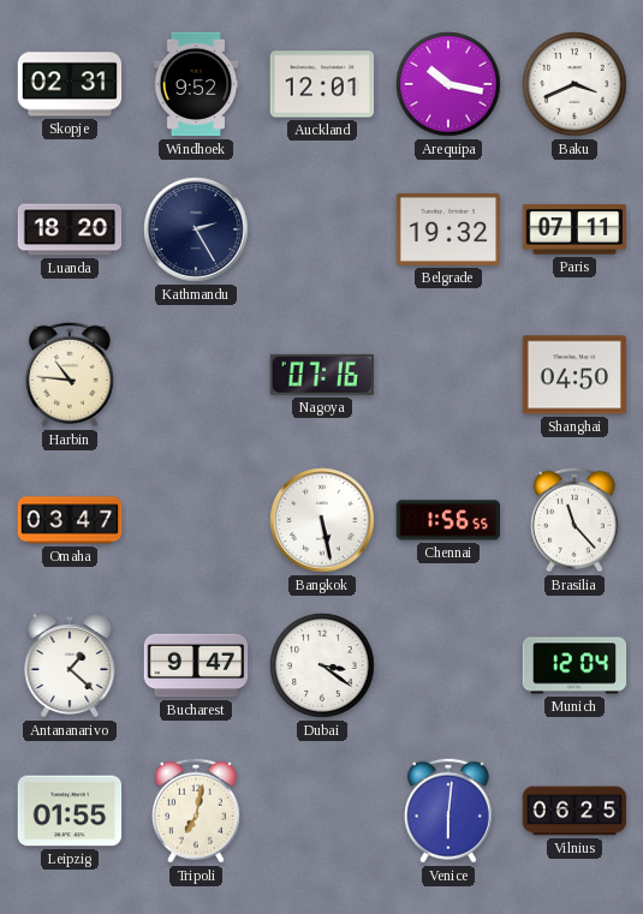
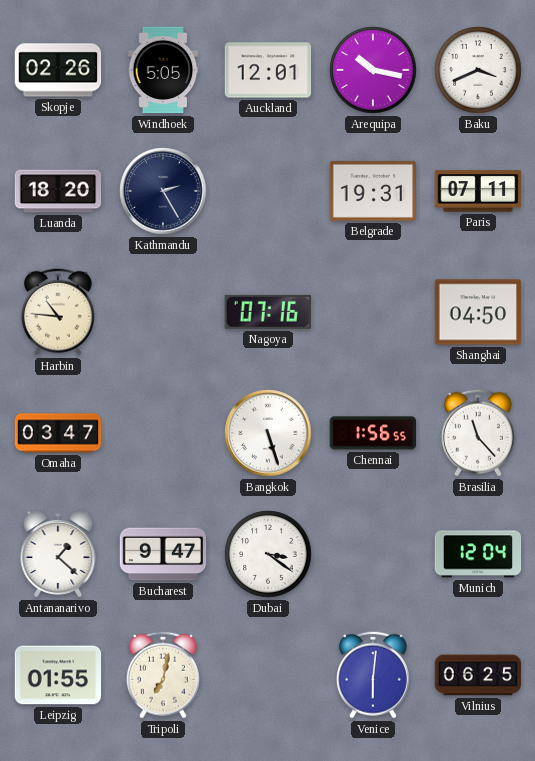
Skopje: 02:31 -> 02:26
Windhoek: 9:52 -> 5:05
Belgrade: 19:32 -> 19:31
Bangkok: 5:28 -> 5:27
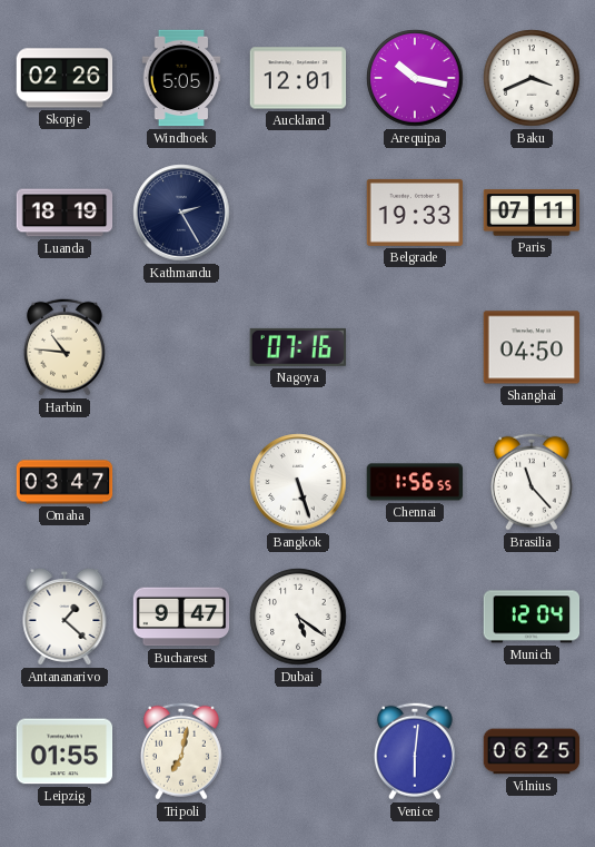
Luanda: 18:20 -> 18:19
Belgrade: 19:31 -> 19:33
Dubai: 3:21 -> 5:21
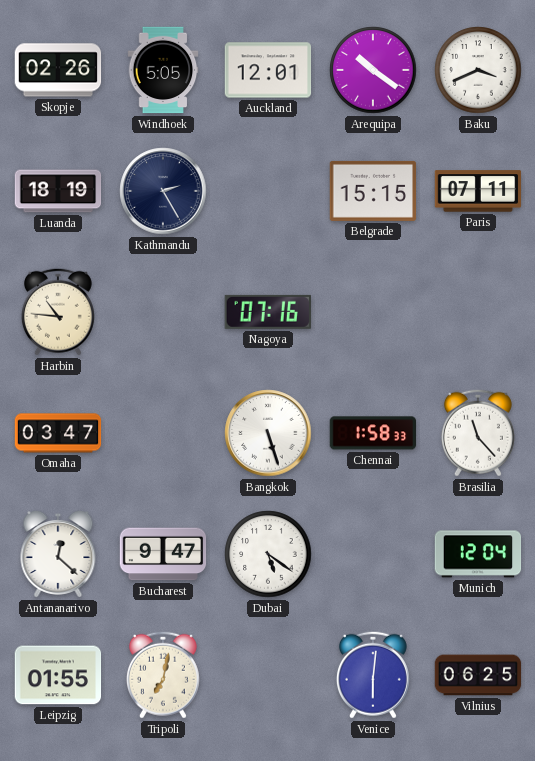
Arequipa: 10:17 -> 10:21
Belgrade: 19:33 -> 15:15
Shanghai: 04:50 -> none
Chennai: 1:56 -> 1:58
Antananarivo: 1:22 -> 12:22
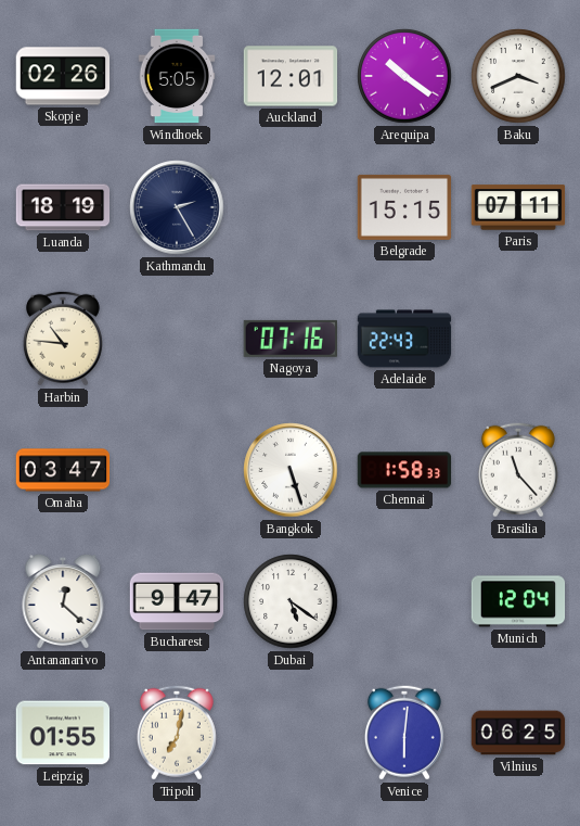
Adelaide: none -> 22:43
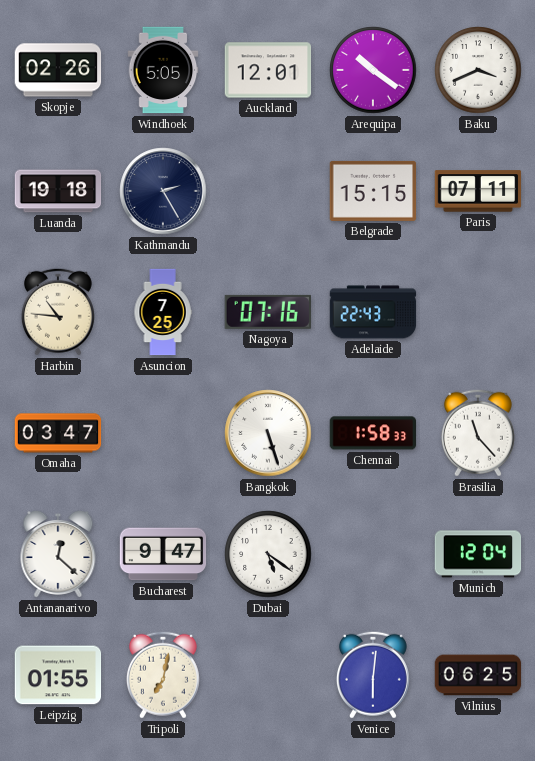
Luanda: 18:19 -> 19:18
Asuncion: none -> 7:25
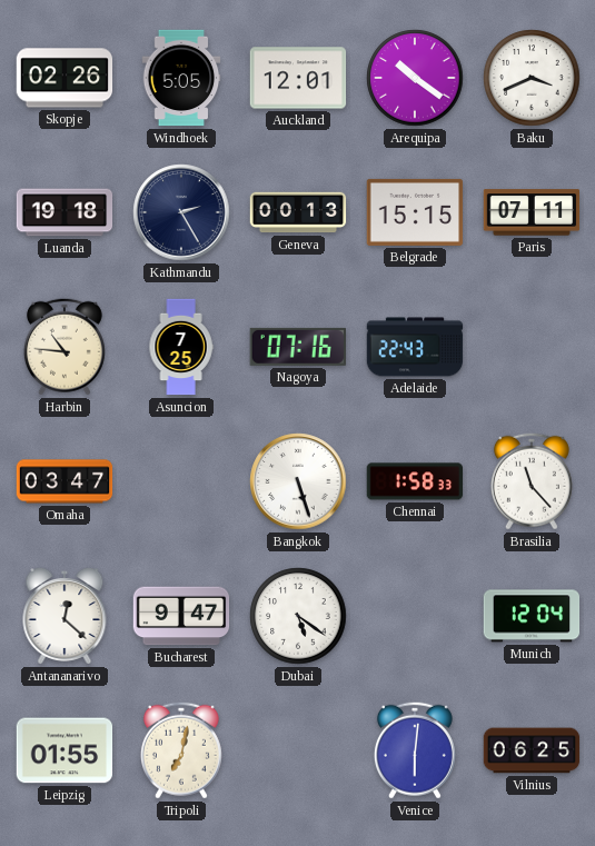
Geneva: none -> 00:13
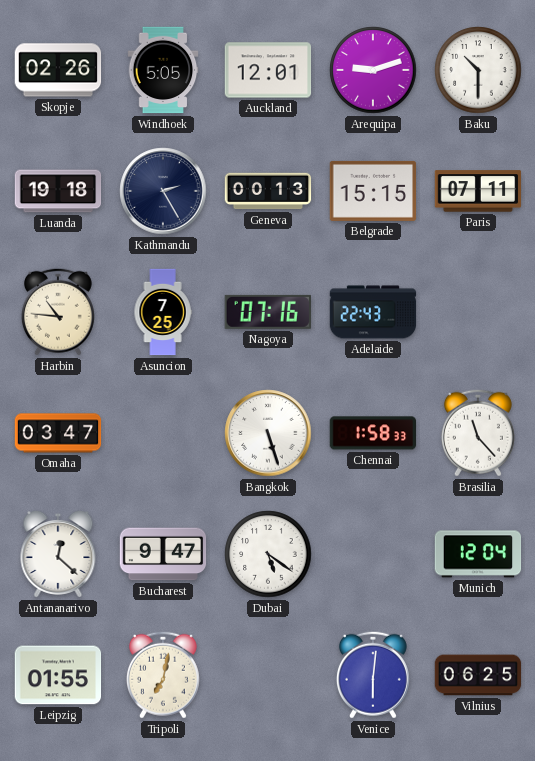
Arequipa: 10:21 -> 9:12
Baku: 3:41 -> 10:30
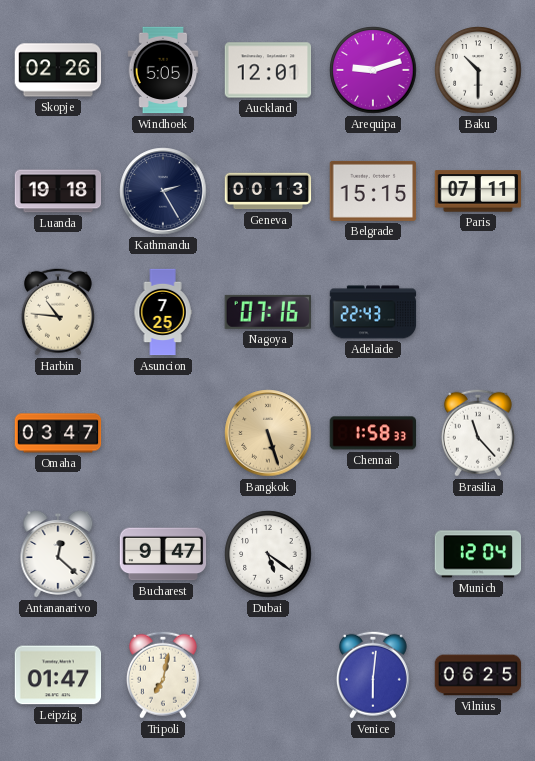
Bangkok dial: white -> champagne
Leipzig: 01:55 -> 01:47
